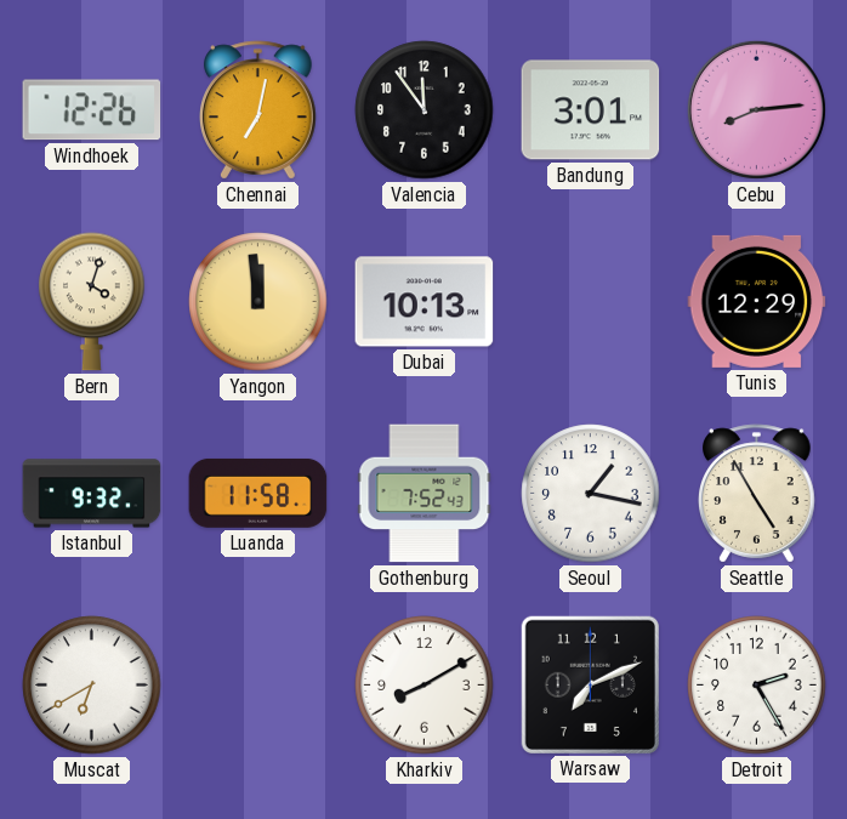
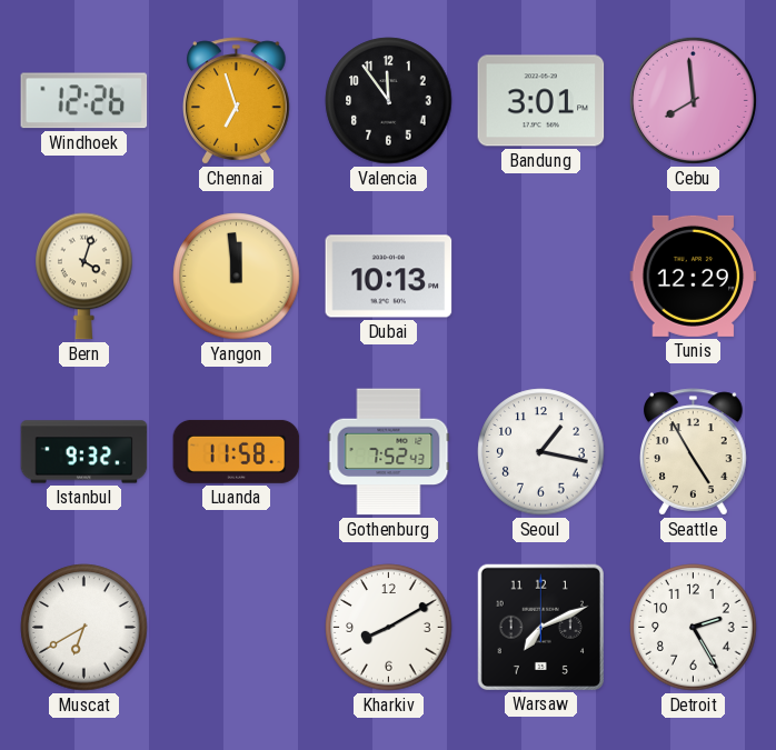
Chennai: 7:02 -> 6:57
Cebu: 8:14 -> 7:59
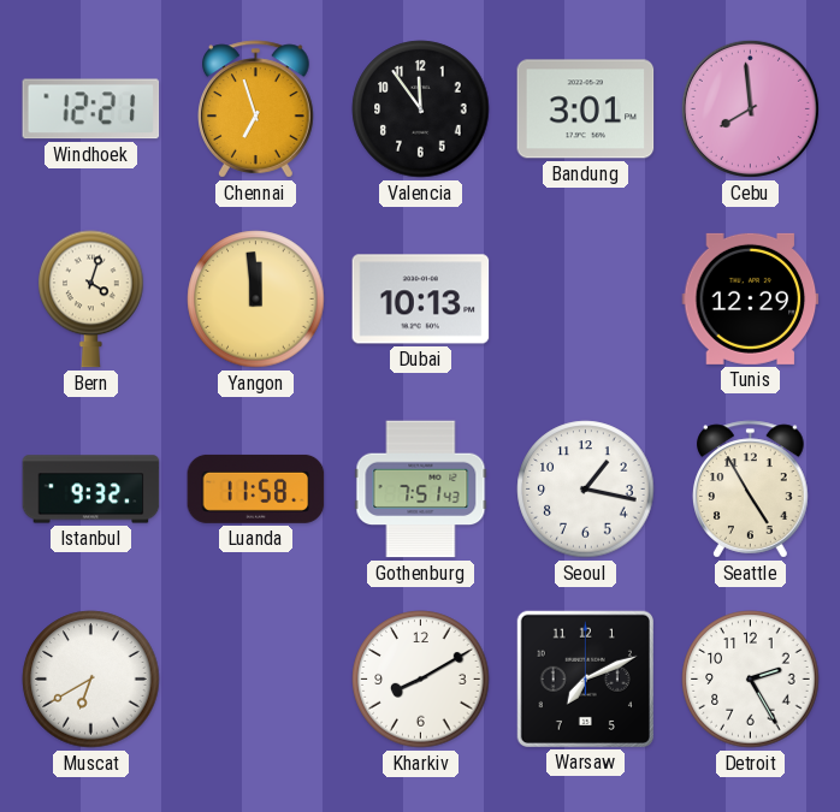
Windhoek: 12:26 -> 12:21
Gothenburg: 7:52 -> 7:51
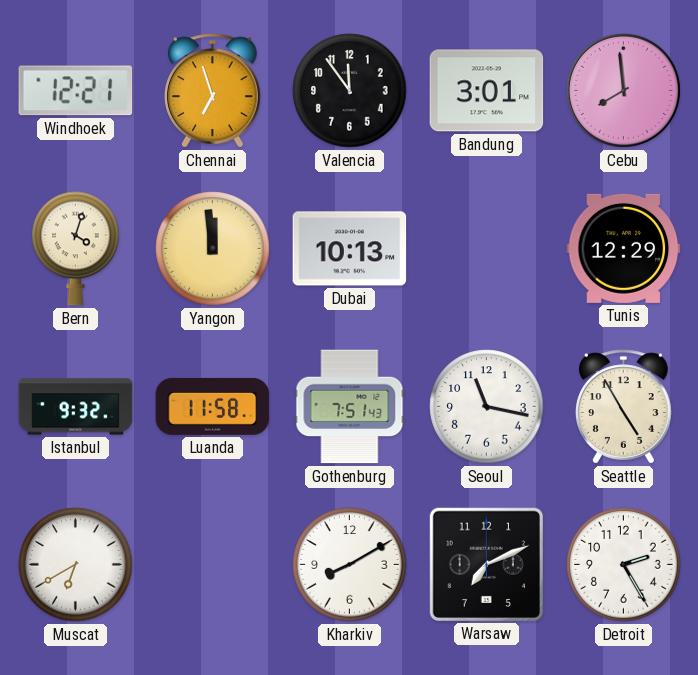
Seoul: 1:17 -> 11:17
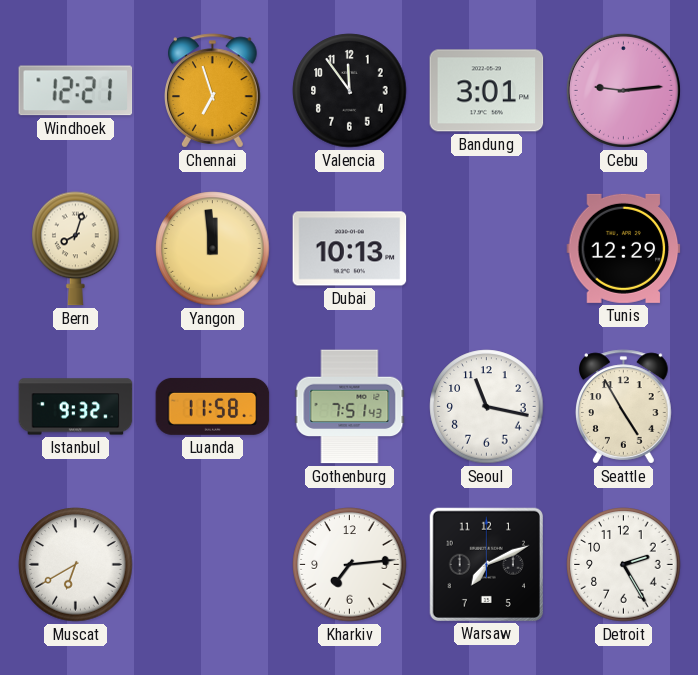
Cebu: 7:59 -> 9:14
Bern: 4:03 -> 8:03
Kharkiv: 8:10 -> 7:14
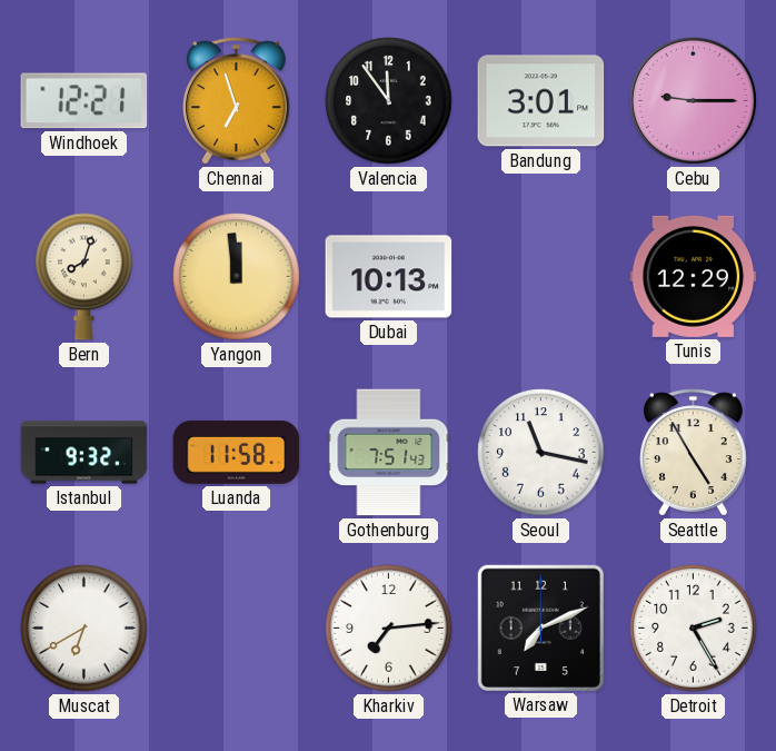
Cebu: 9:14 -> 9:15
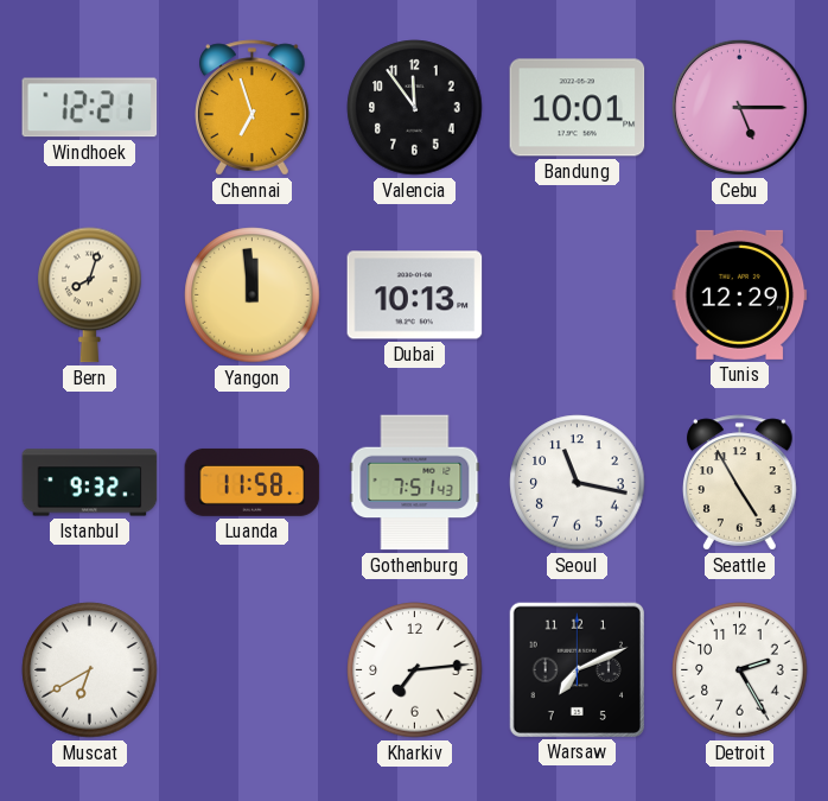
Bandung: 3:01 -> 10:01
Cebu: 9:15 -> 5:15
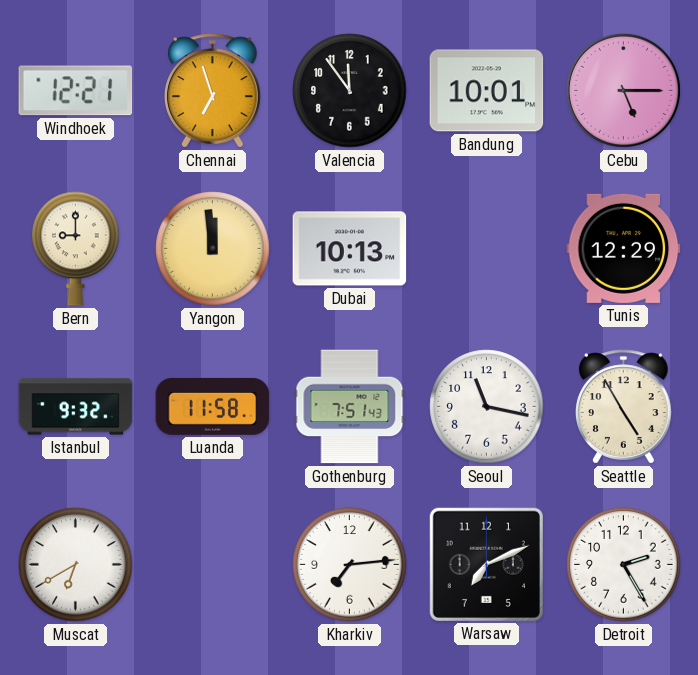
Bern: 8:03 -> 9:00
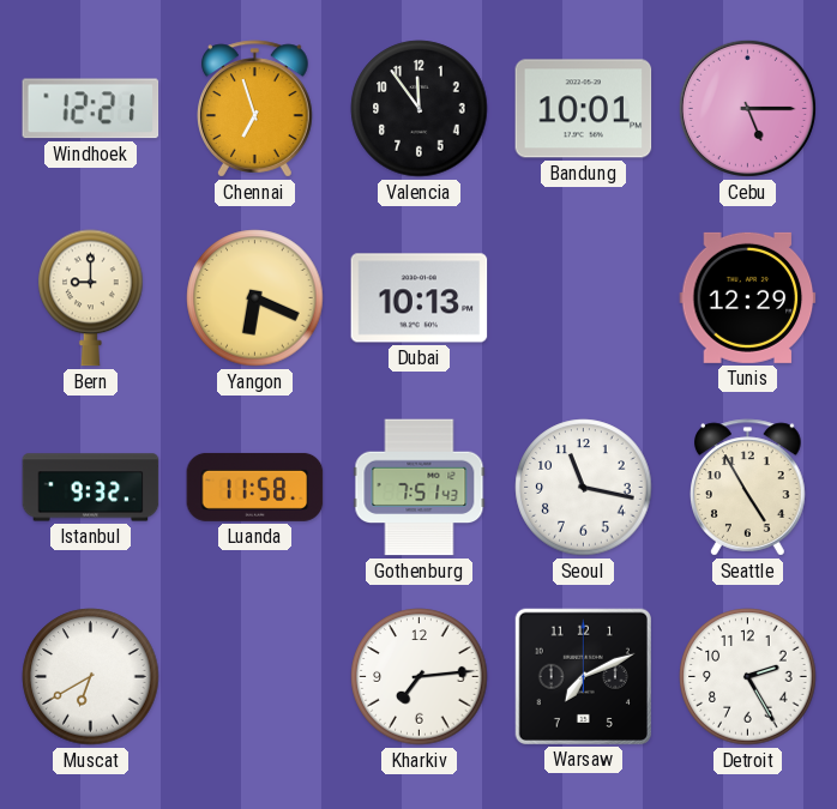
Yangon: 11:59 -> 6:19
